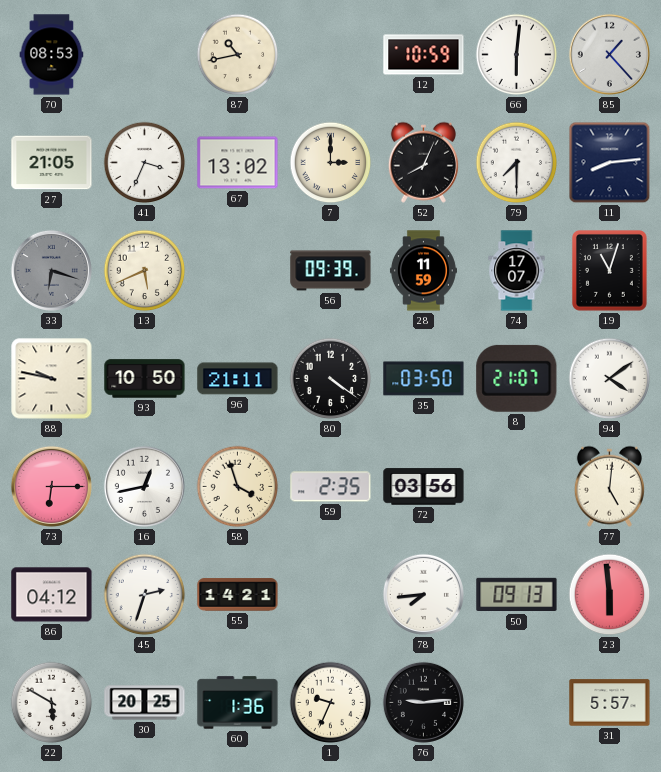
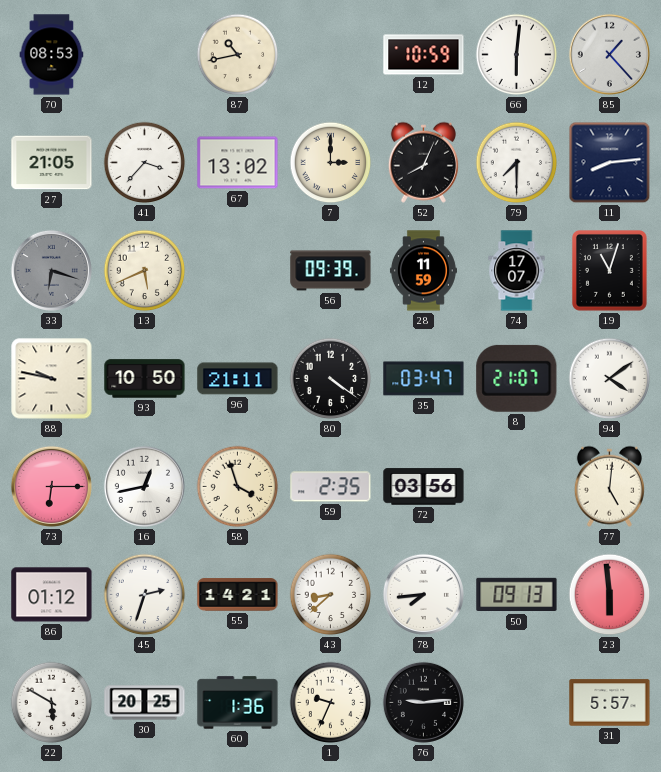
41: 3:34 -> 3:37
35: 03:50 -> 03:47
86: 04:12 -> 01:12
43: none -> 8:38
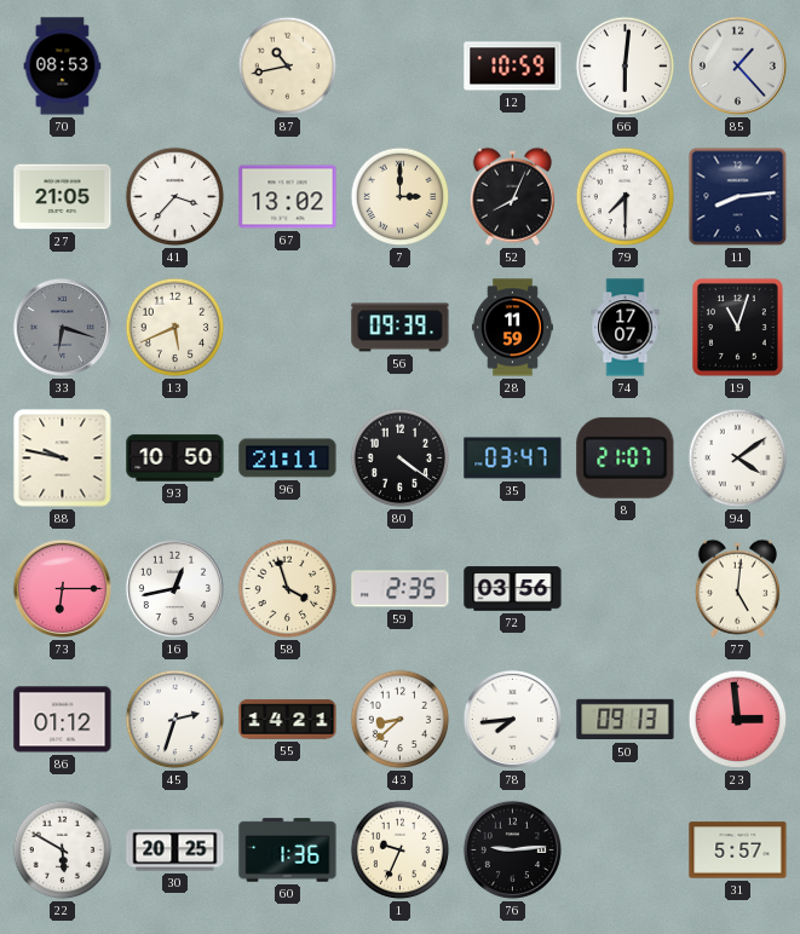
23: 5:59 -> 2:59
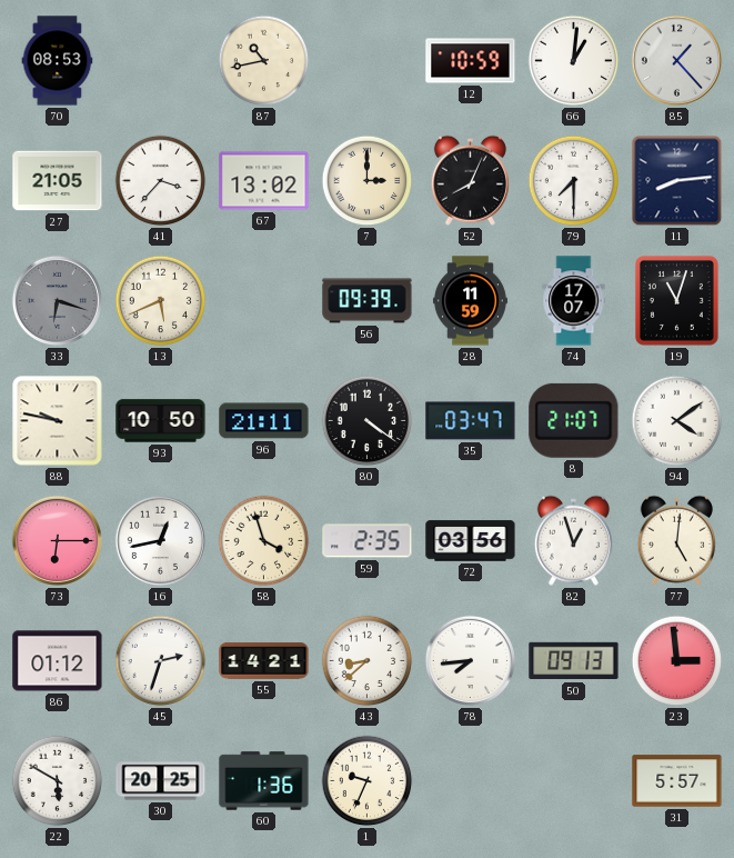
66: 6:01 -> 1:01
82: none -> 12:57
76: 9:14 -> none
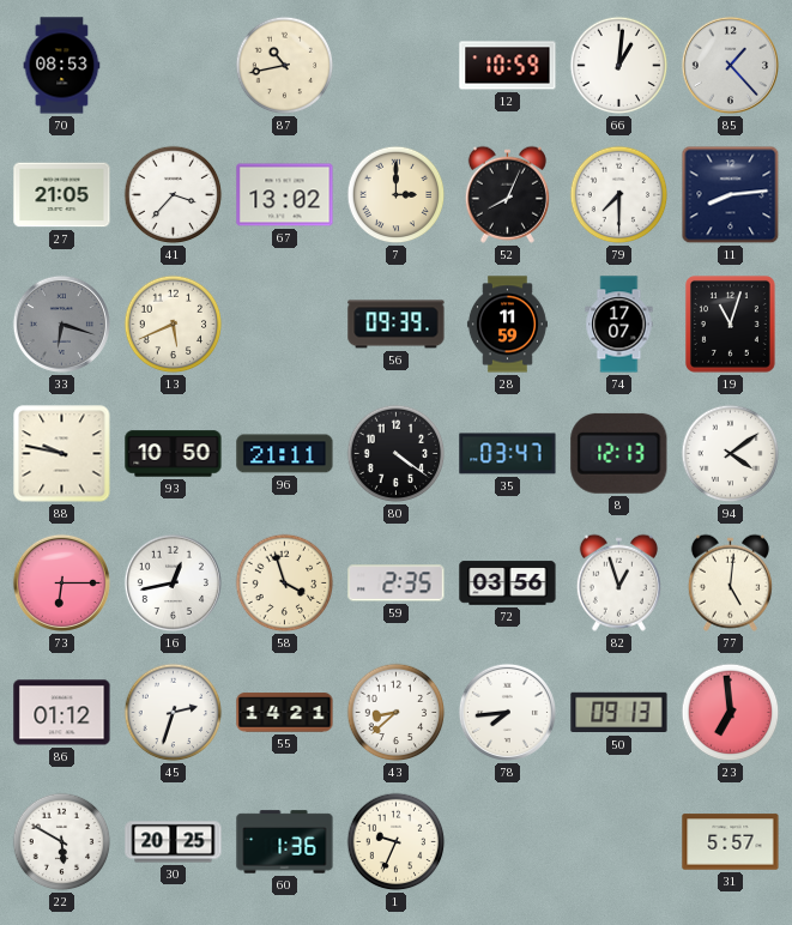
8: 21:07 -> 12:13
23: 2:59 -> 6:59
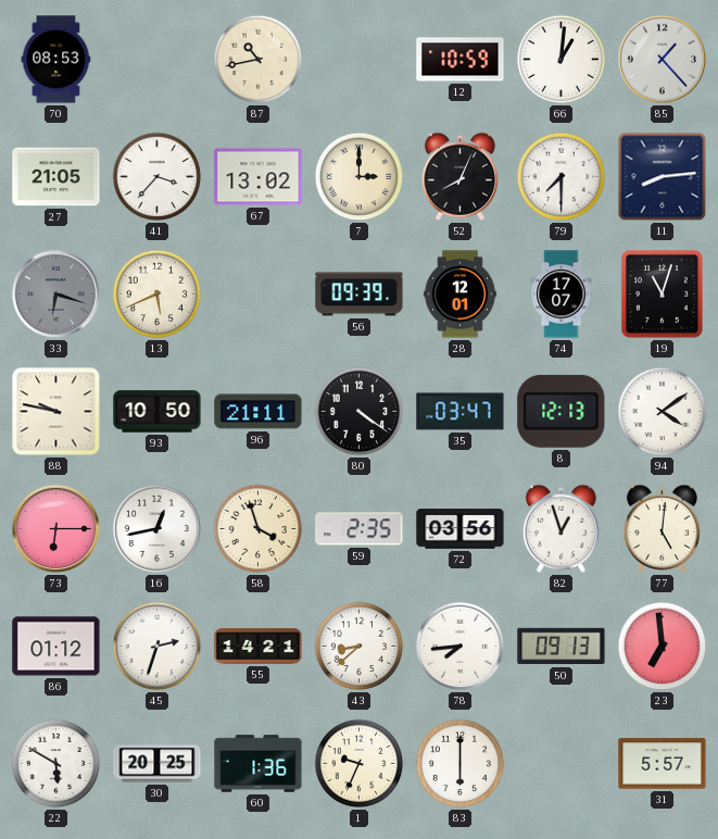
28: 11:59 -> 12:01
83: none -> 6:00
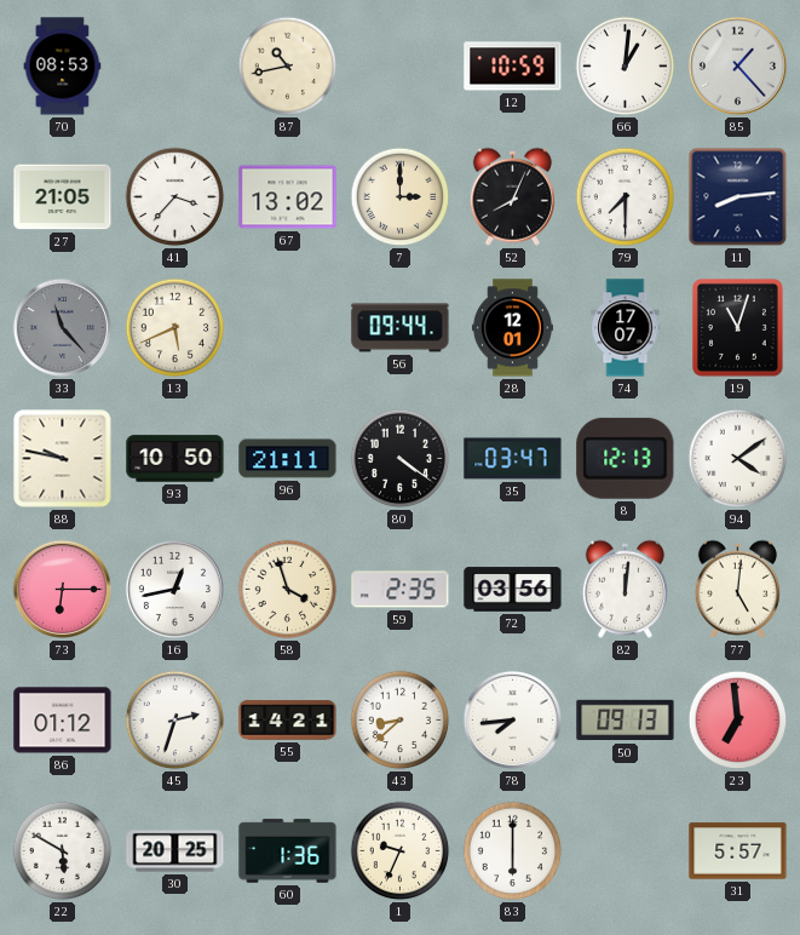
33: 6:18 -> 11:23
56: 09:39 -> 09:44
82: 12:57 -> 12:01
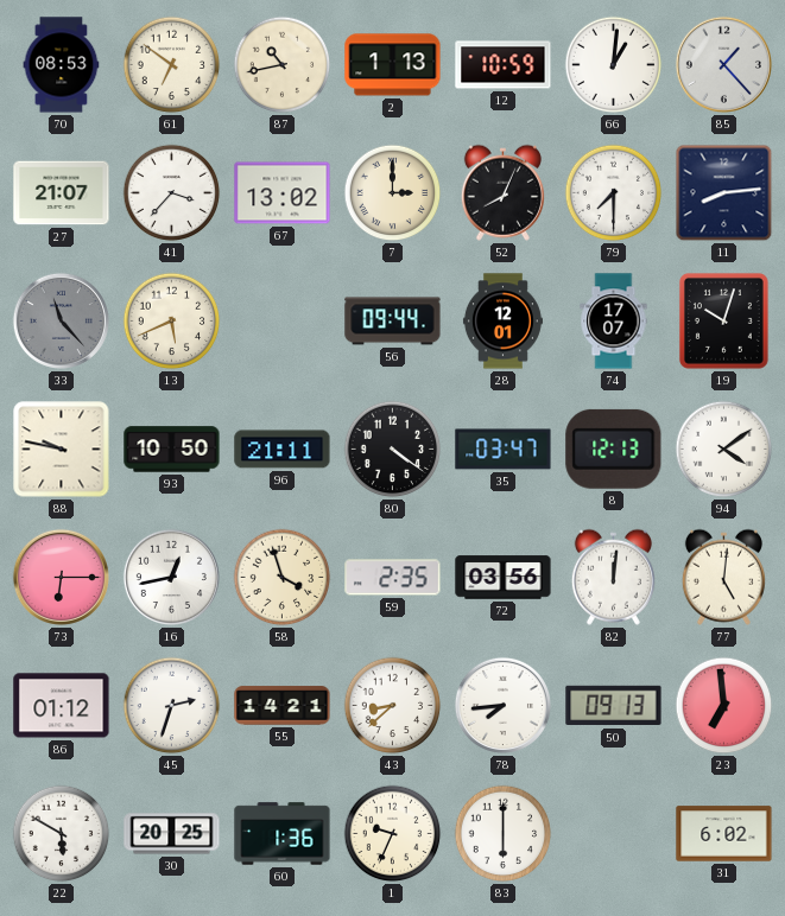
61: none -> 6:51
2: none -> 1:13
27: 21:05 -> 21:07
19: 11:03 -> 10:03
31: 5:57 -> 6:02
